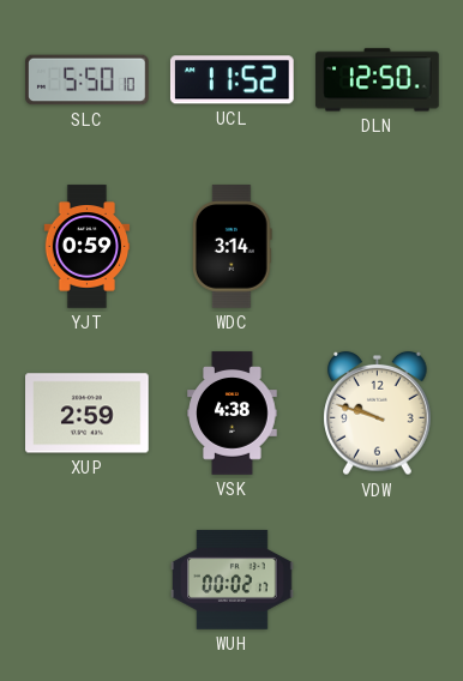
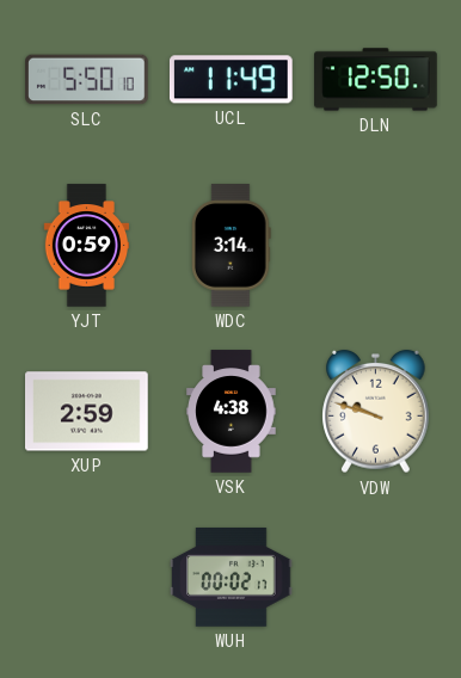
UCL: 11:52 -> 11:49
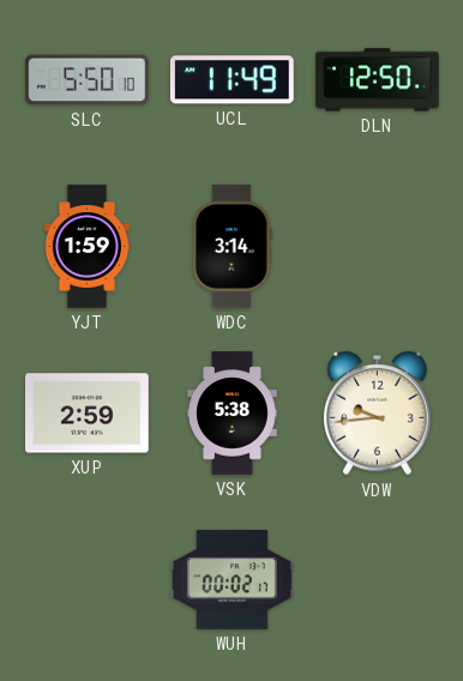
YJT: 0:59 -> 1:59
VSK: 4:38 -> 5:38
VDW: 9:48 -> 9:44
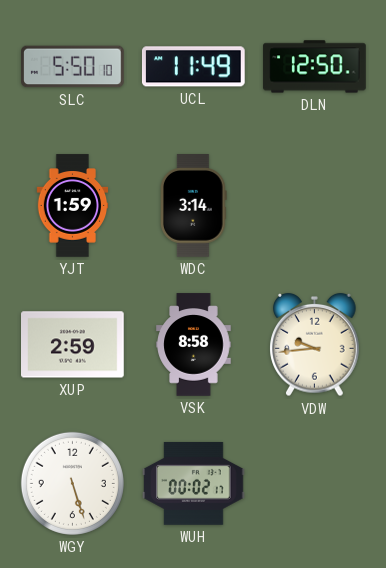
VSK: 5:38 -> 8:58
WGY: none -> 5:27
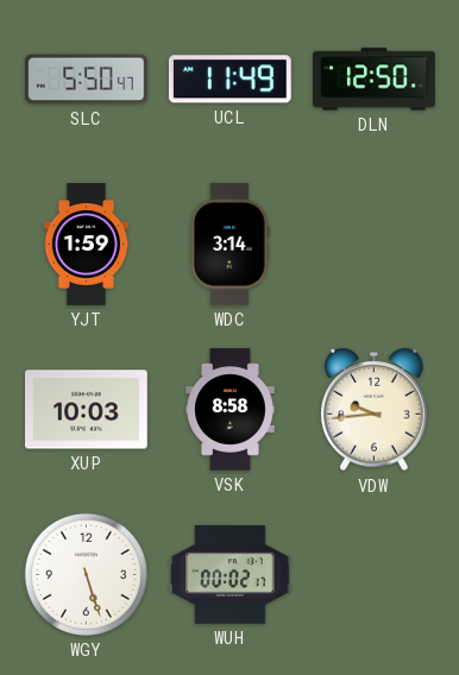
SLC: 5:50:10 -> 5:50:47
XUP: 2:59 -> 10:03
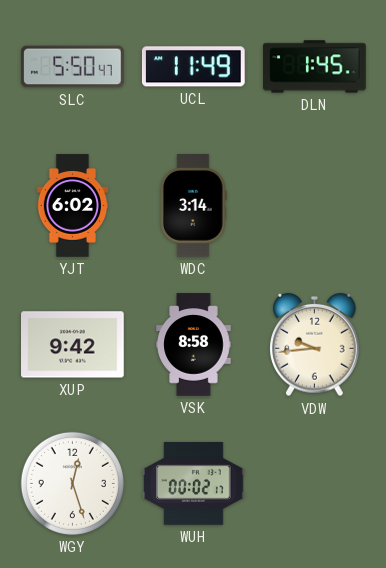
DLN: 12:50 -> 1:45
YJT: 1:59 -> 6:02
XUP: 10:03 -> 9:42
WGY: 5:27 -> 12:27
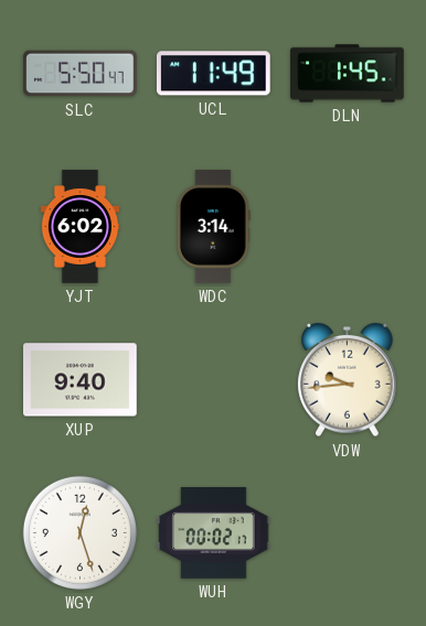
XUP: 9:42 -> 9:40
VSK: 8:58 -> none
